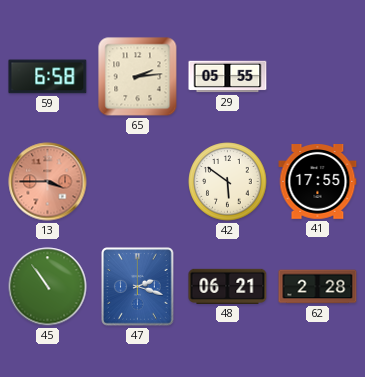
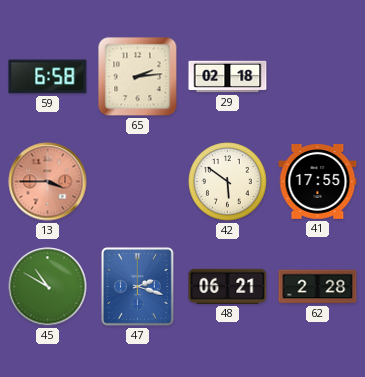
29: 05:55 -> 02:18
45: 10:54 -> 10:50
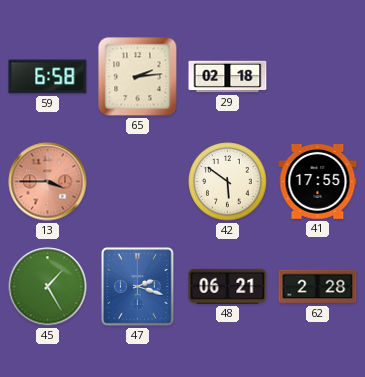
45: 10:50 -> 1:25
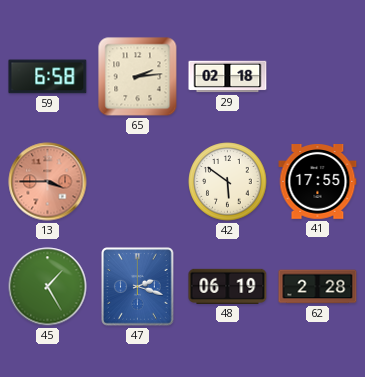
48: 06:21 -> 06:19
